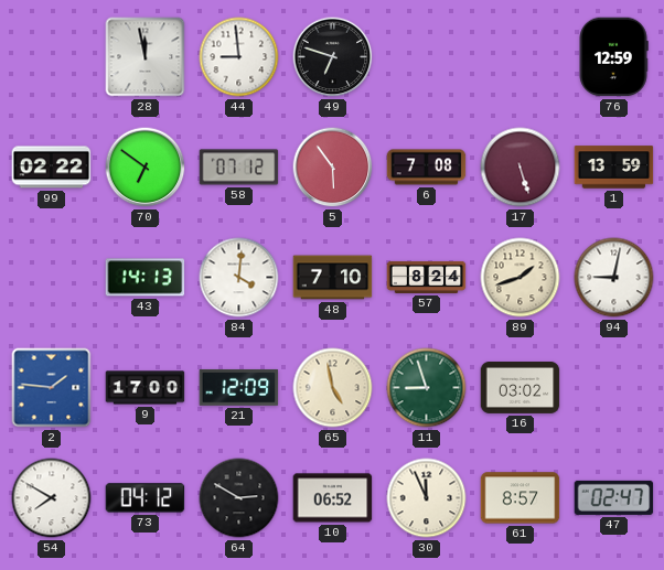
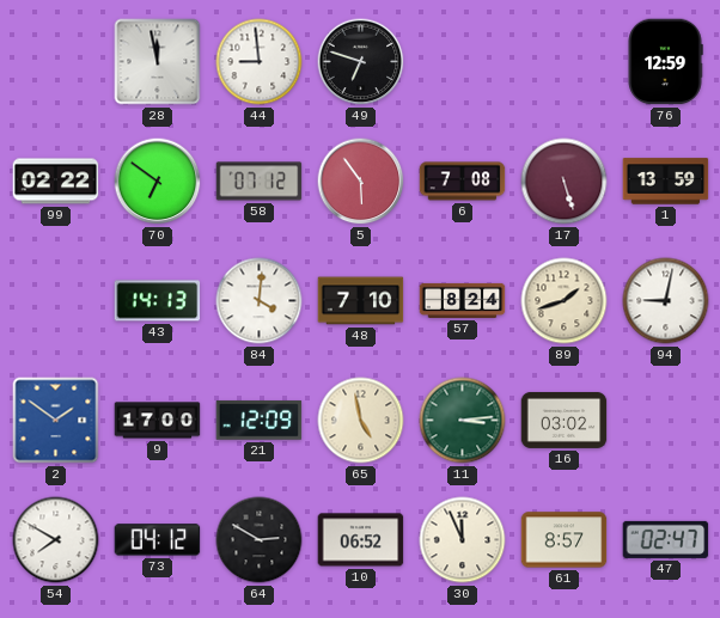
2: 1:46 -> 1:51
11: 8:57 -> 3:14
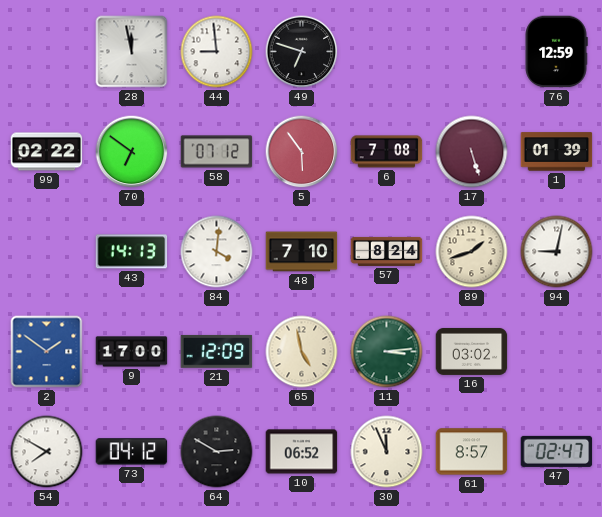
1: 13:59 -> 01:39
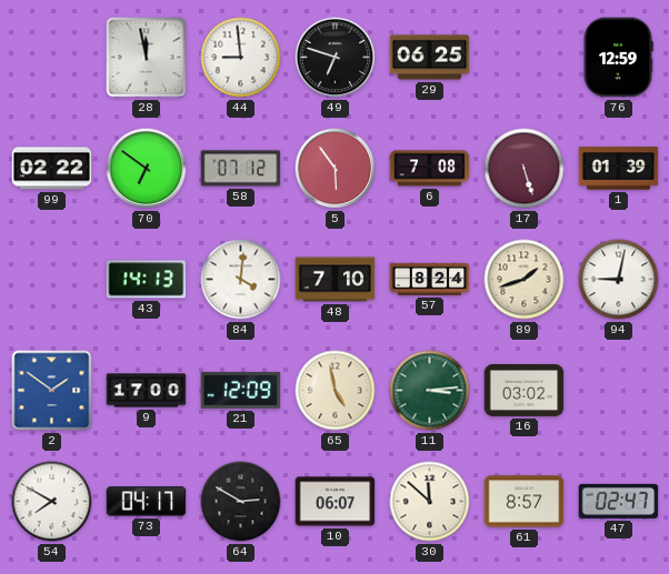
29: none -> 06:25
73: 04:12 -> 04:17
10: 06:52 -> 06:07
30: 11:56 -> 11:52
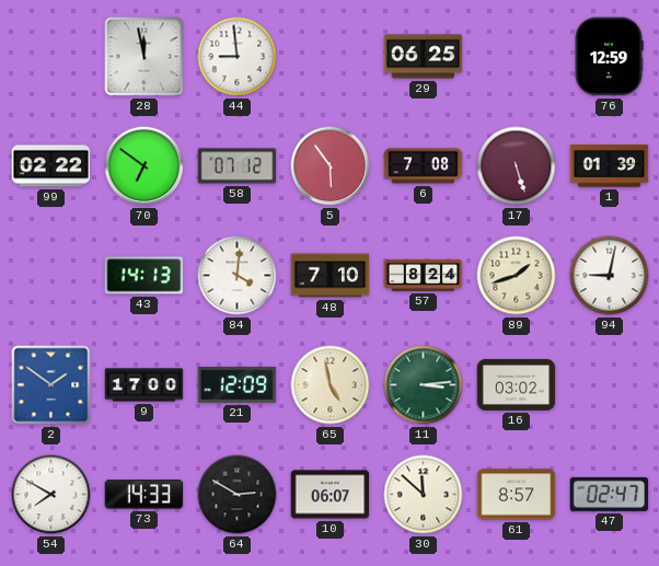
49: 6:48 -> none
73: 04:17 -> 14:33
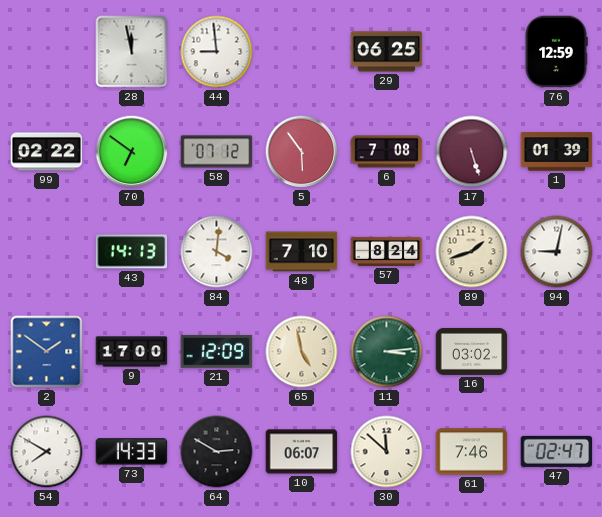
61: 8:57 -> 7:46
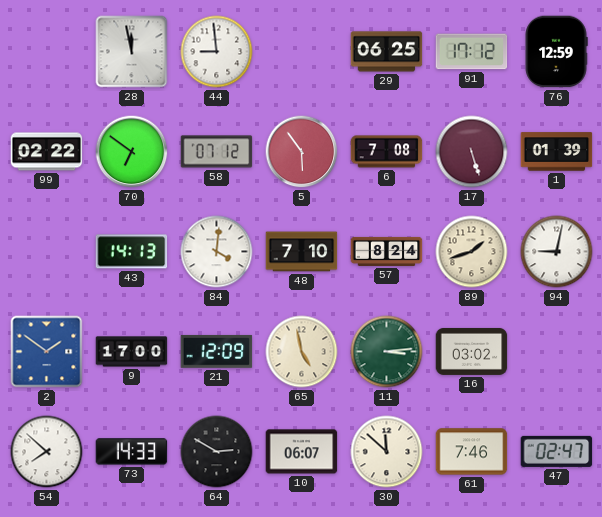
91: none -> 17:12
54: 7:50 -> 7:52
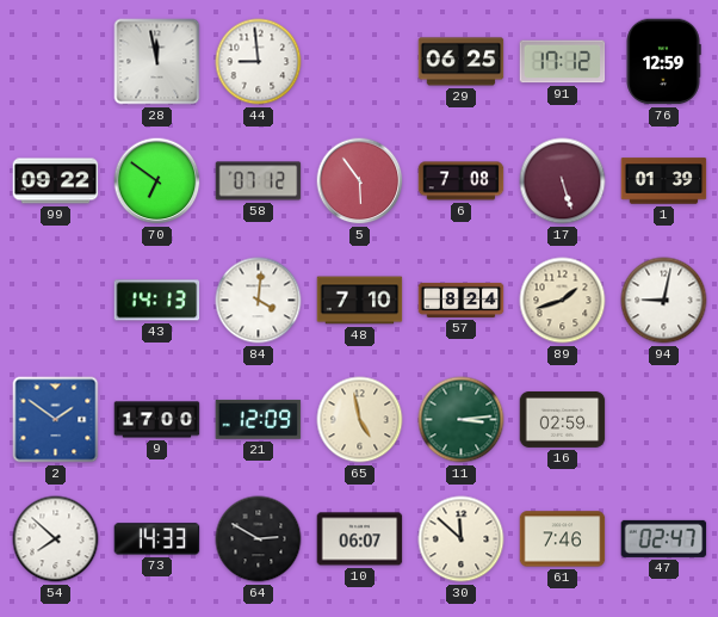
99: 02:22 -> 09:22
16: 03:02 -> 02:59
